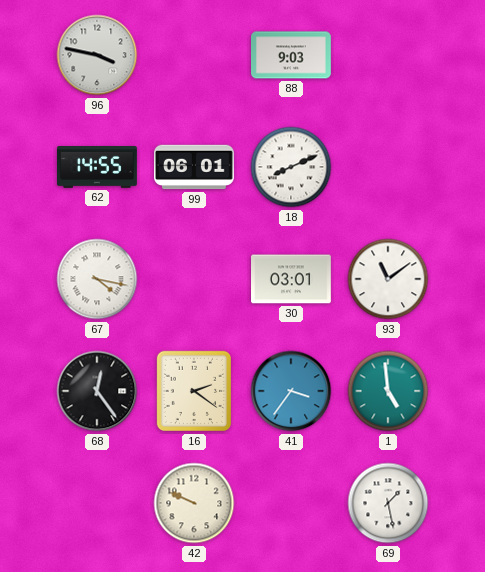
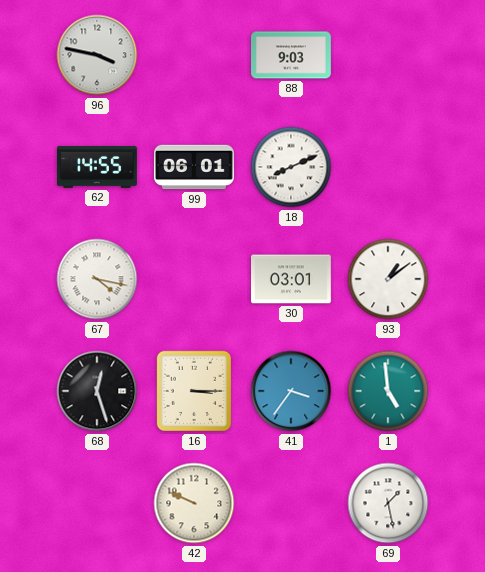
93: 11:09 -> 1:09
68: 12:24 -> 12:27
16: 2:21 -> 3:15
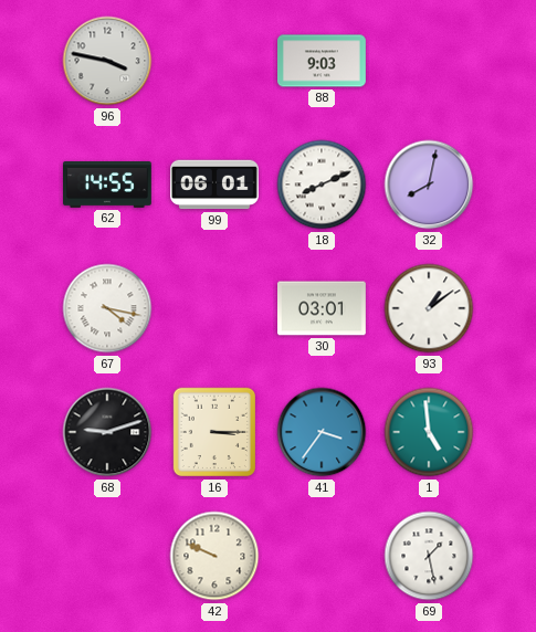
32: none -> 8:02
68: 12:27 -> 9:12
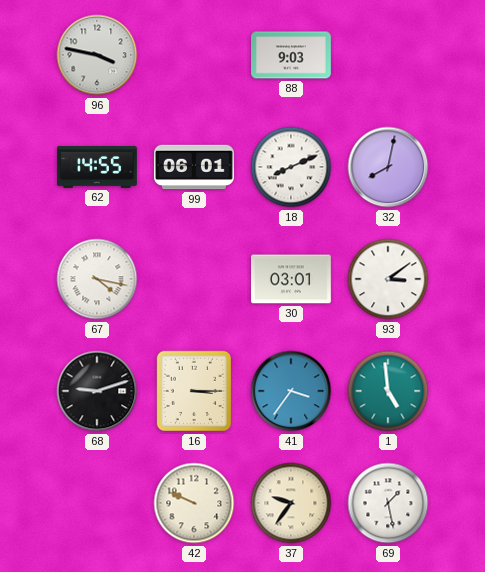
93: 1:09 -> 3:09
37: none -> 9:36
